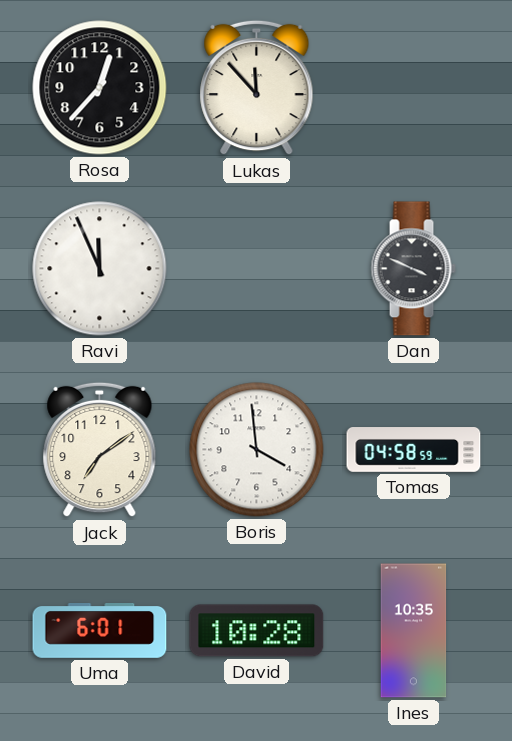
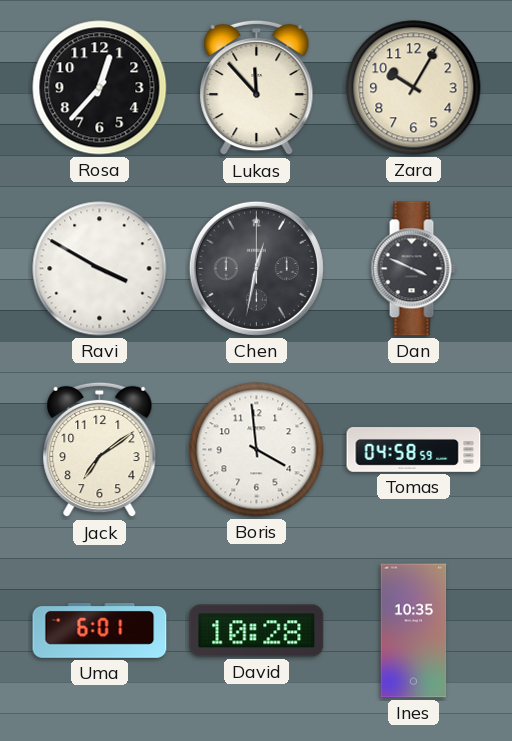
Zara: none -> 10:05
Ravi: 11:56 -> 3:50
Chen: none -> 12:32
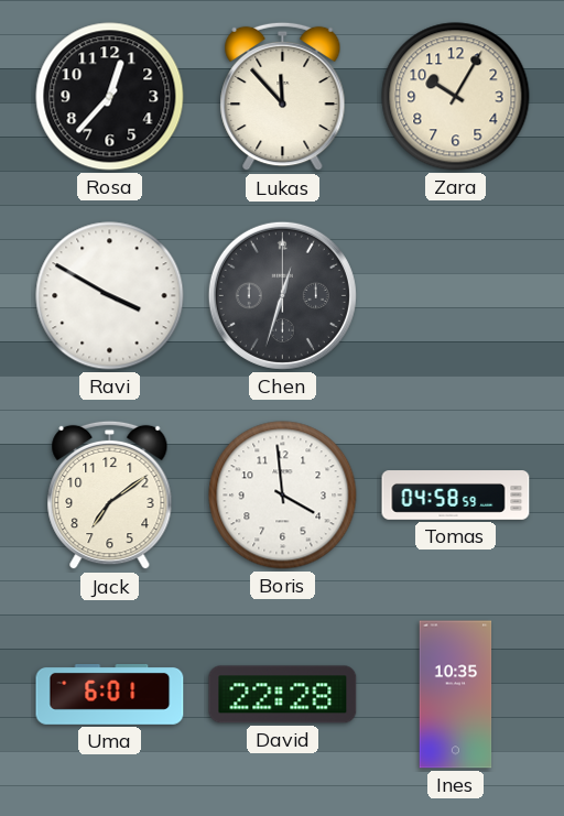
Chen: 12:32 -> 12:33
Dan: 3:49 -> none
David: 10:28 -> 22:28
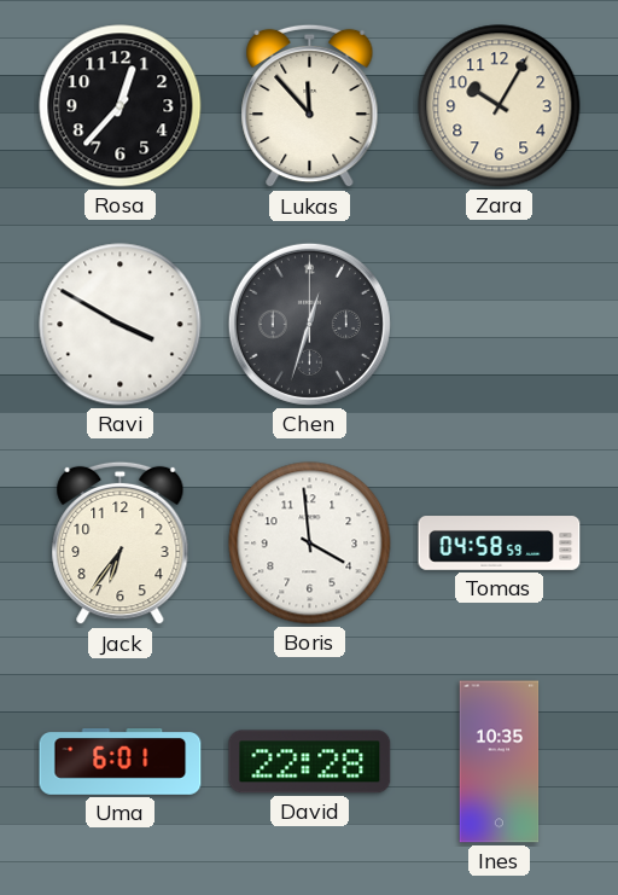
Jack: 7:09 -> 6:36
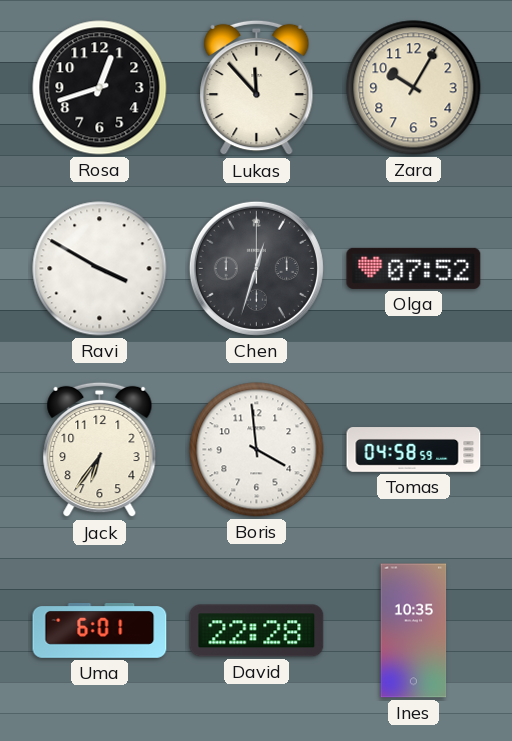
Rosa: 12:37 -> 12:42
Olga: none -> 07:52
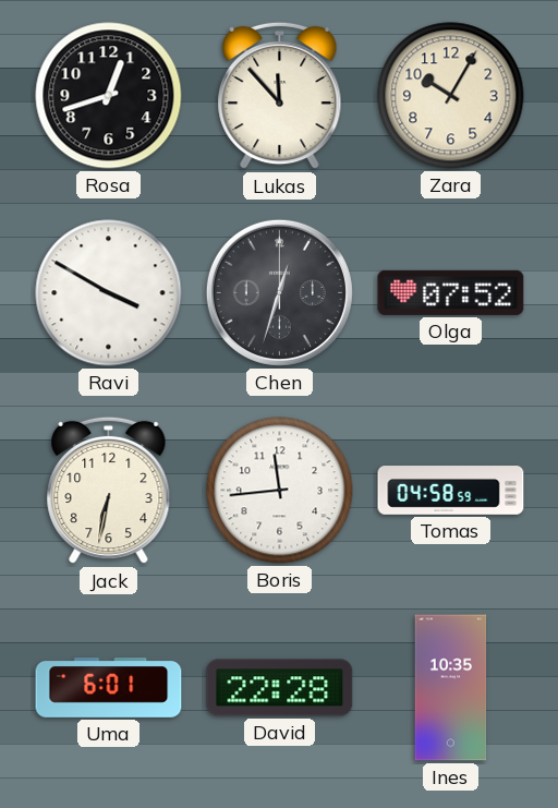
Jack: 6:36 -> 6:32
Boris: 3:59 -> 11:44
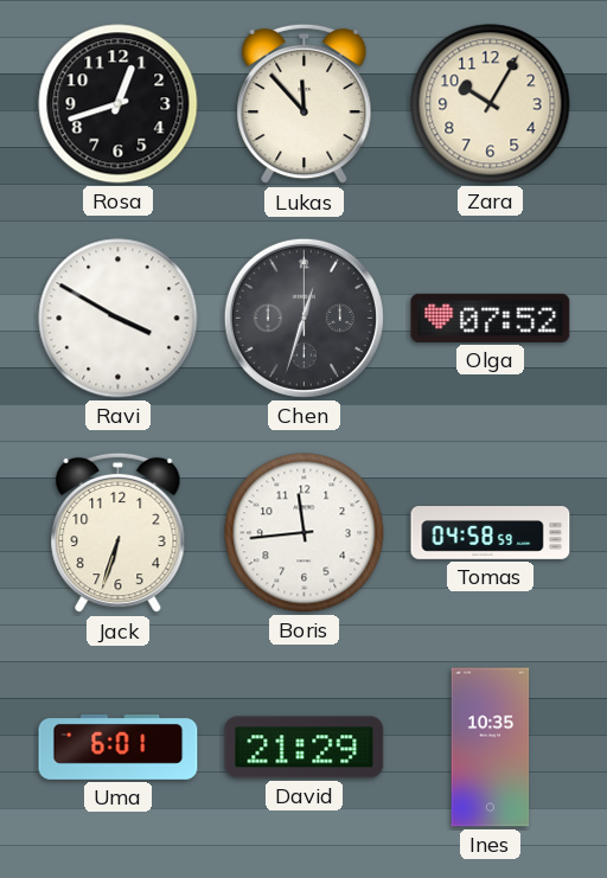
Jack: 6:32 -> 6:33
David: 22:28 -> 21:29
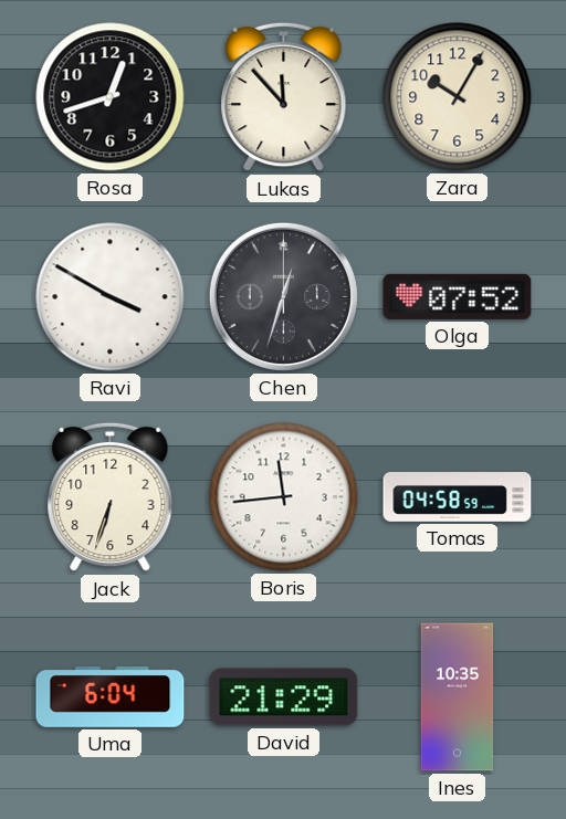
Uma: 6:01 -> 6:04
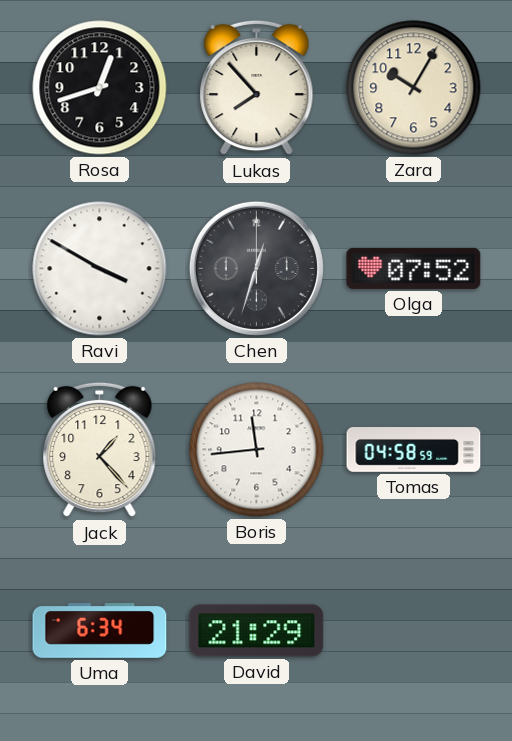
Lukas: 11:53 -> 7:53
Jack: 6:33 -> 1:23
Uma: 6:04 -> 6:34
Ines: 10:35 -> none
